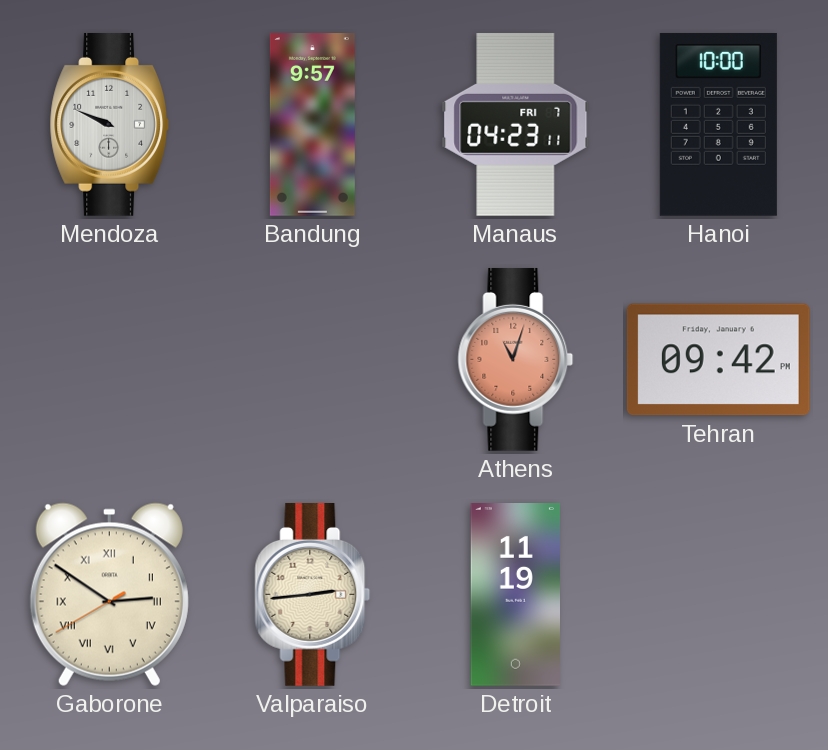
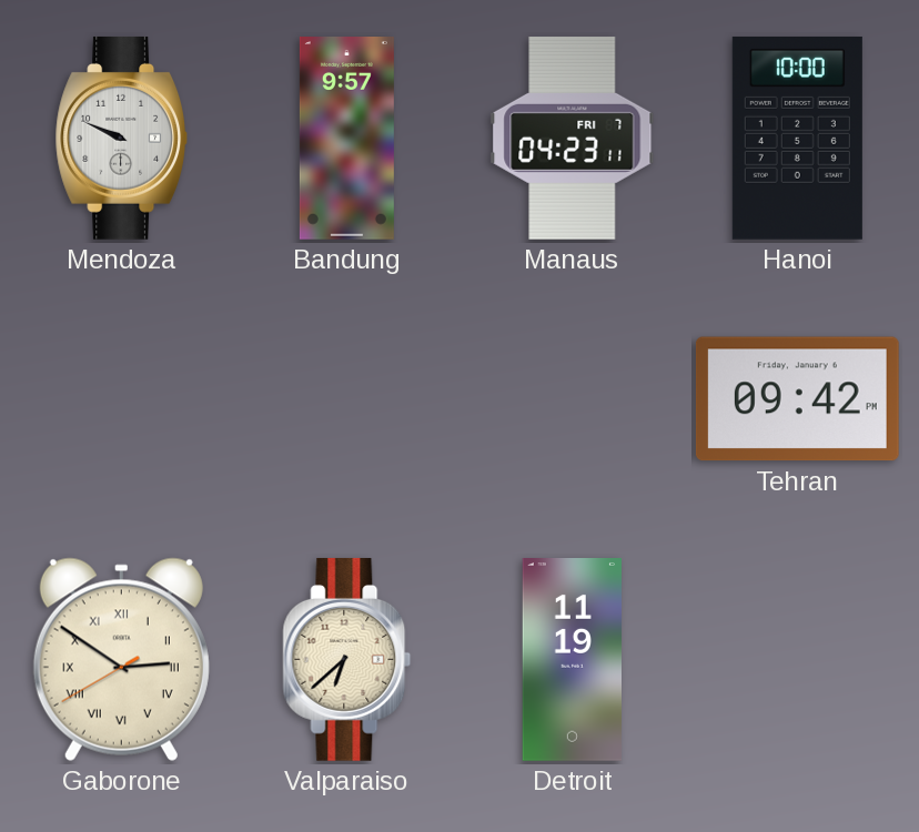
Athens: 11:03 -> none
Valparaiso: 2:44 -> 6:38
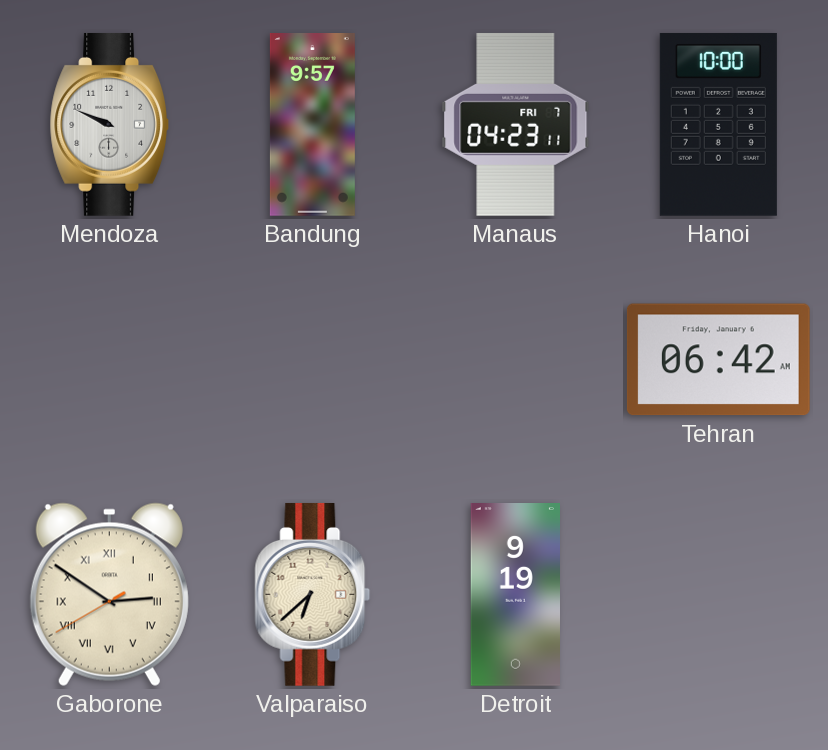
Tehran: 09:42 -> 06:42
Detroit: 11:19 -> 9:19
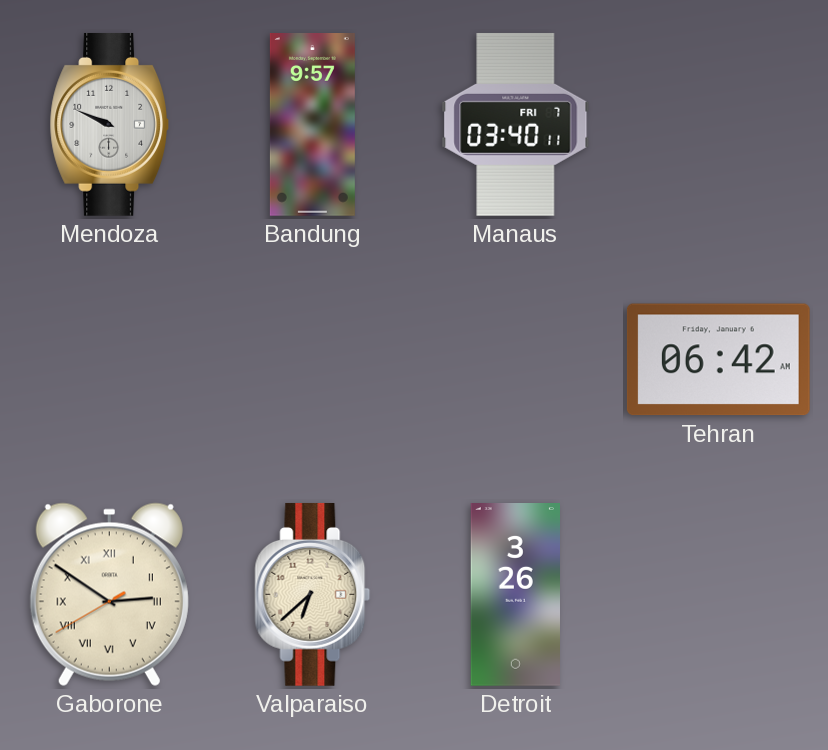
Manaus: 04:23 -> 03:40
Hanoi: 10:00 -> none
Detroit: 9:19 -> 3:26
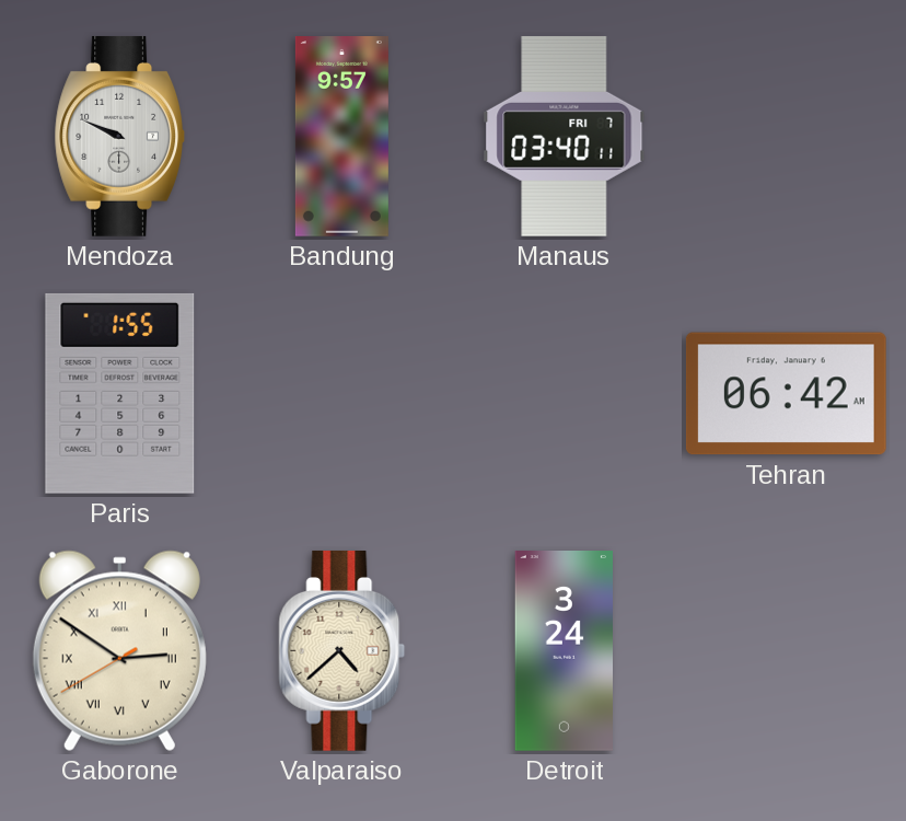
Paris: none -> 1:55
Valparaiso: 6:38 -> 4:38
Detroit: 3:26 -> 3:24
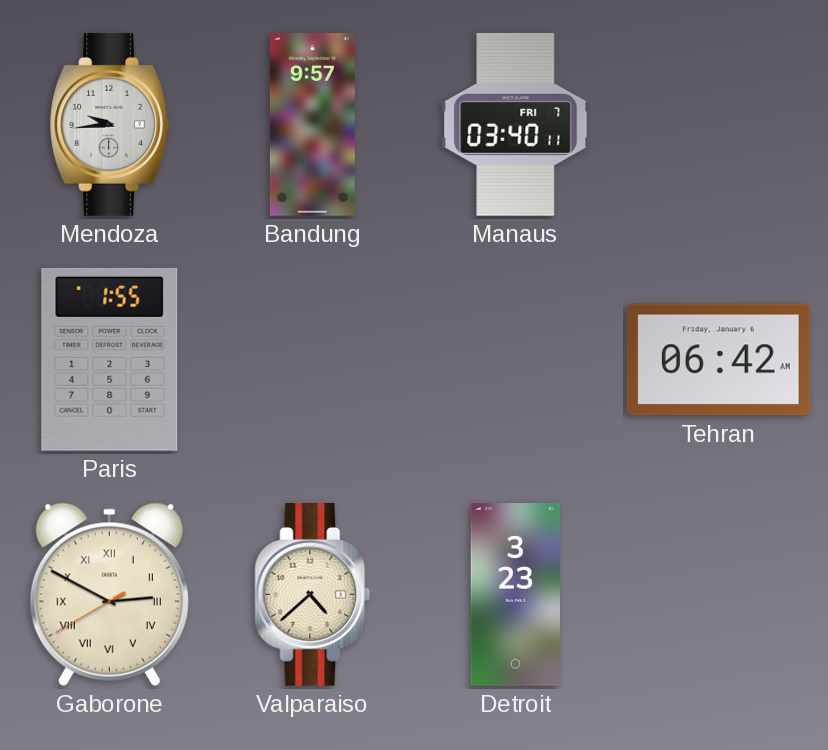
Mendoza: 9:49 -> 9:44
Gaborone: 2:50 -> 2:49
Detroit: 3:24 -> 3:23
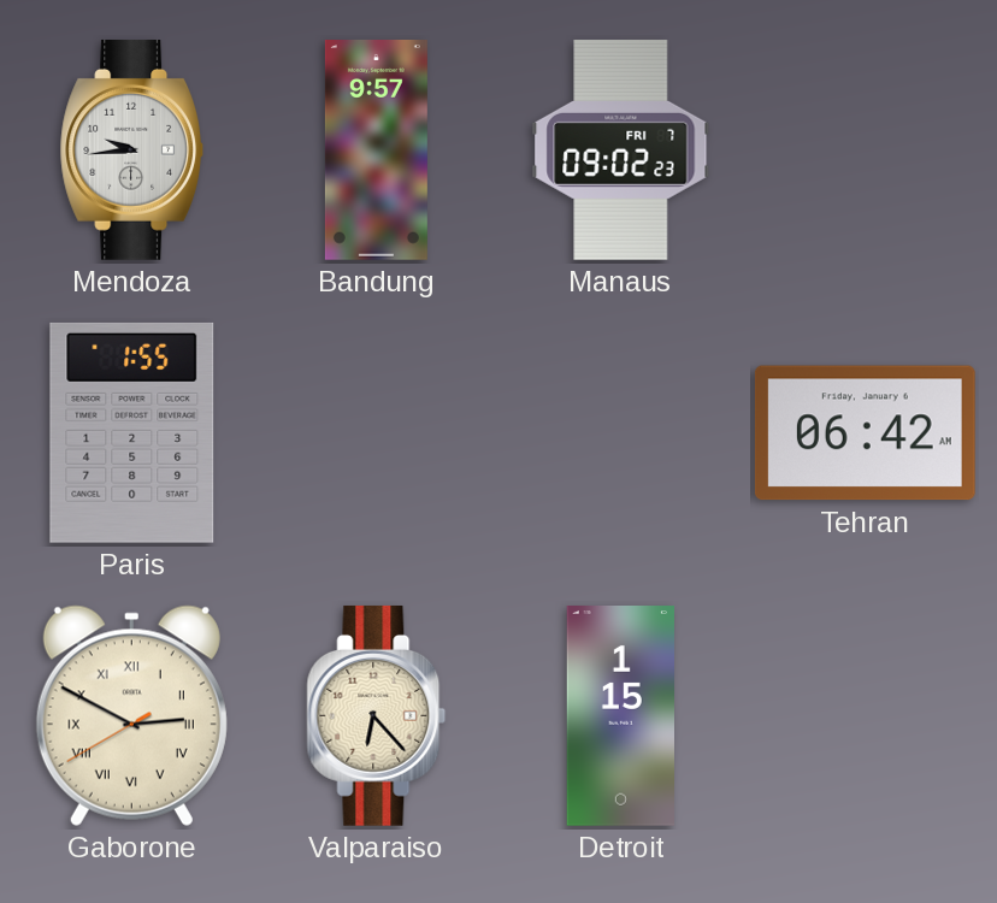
Manaus: 03:40 -> 09:02
Valparaiso: 4:38 -> 6:23
Detroit: 3:23 -> 1:15
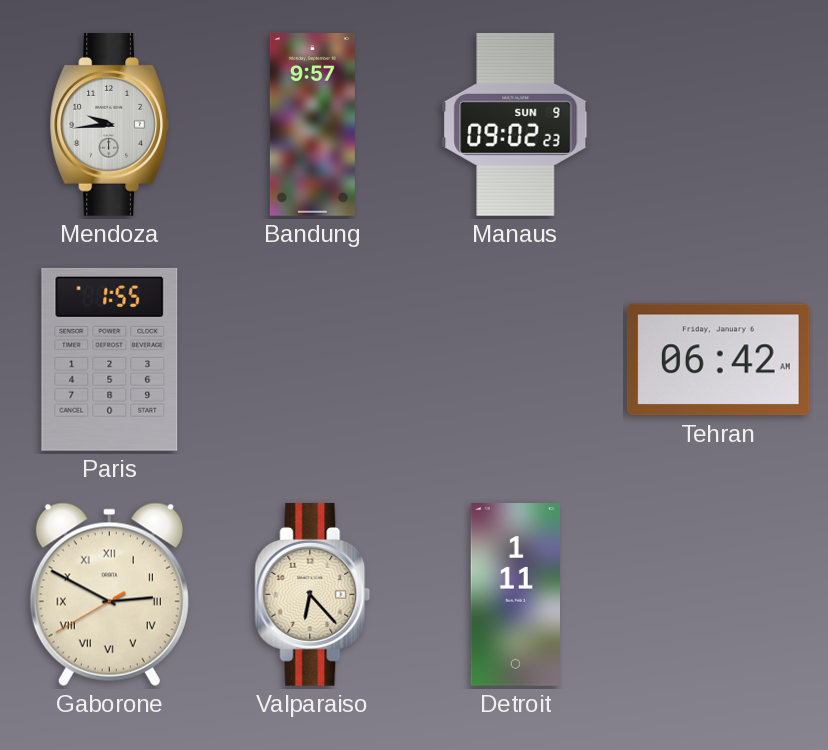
Manaus date: FRI 7 -> SUN 9
Detroit: 1:15 -> 1:11
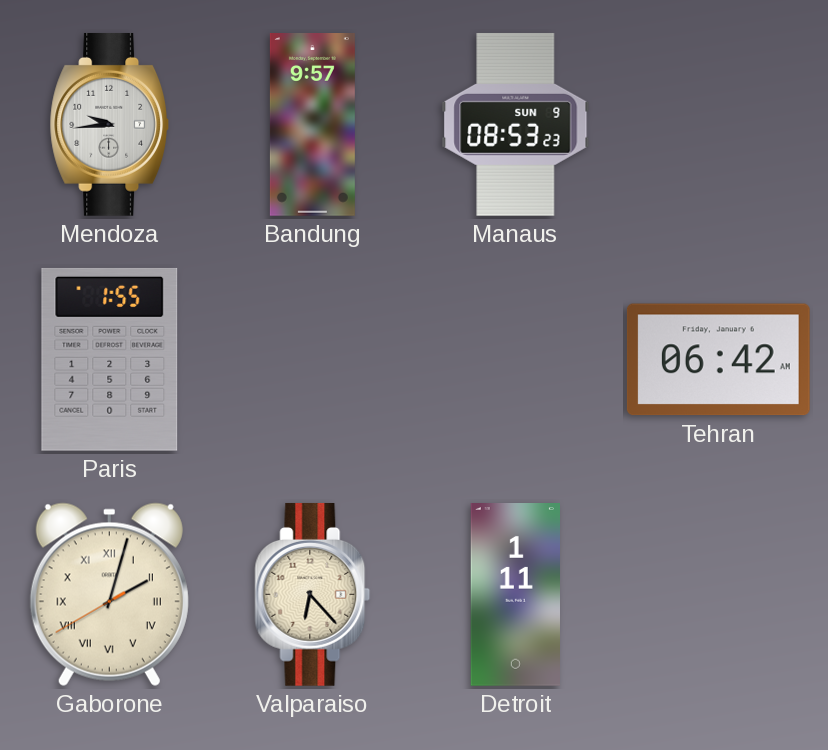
Manaus: 09:02 -> 08:53
Gaborone: 2:49 -> 2:02
